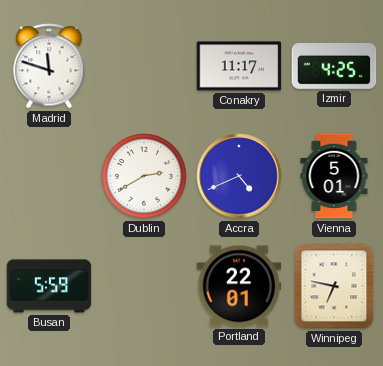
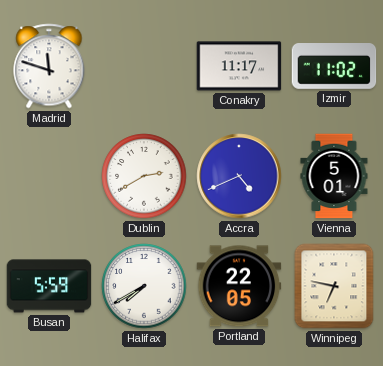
Izmir: 4:25 -> 11:02
Halifax: none -> 7:40
Portland: 22:01 -> 22:05
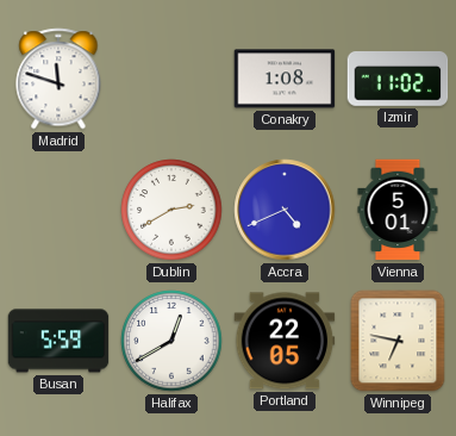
Conakry: 11:17 -> 1:08
Halifax: 7:40 -> 12:40
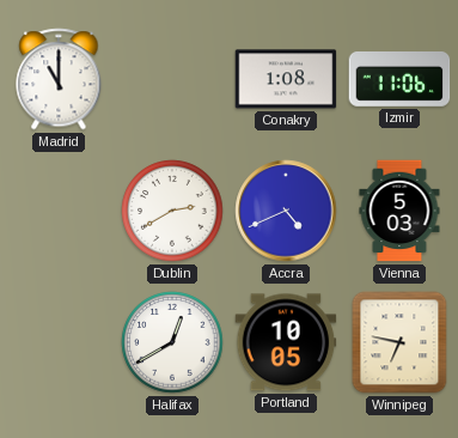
Madrid: 11:48 -> 11:00
Izmir: 11:02 -> 11:06
Vienna: 5:01 -> 5:03
Busan: 5:59 -> none
Portland: 22:05 -> 10:05
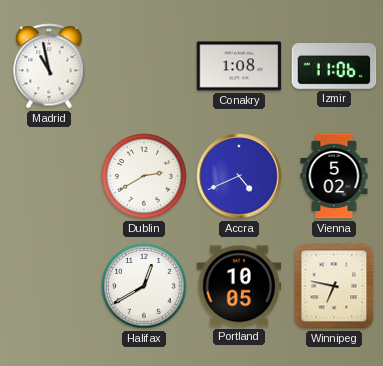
Madrid: 11:00 -> 10:58
Vienna: 5:03 -> 5:02
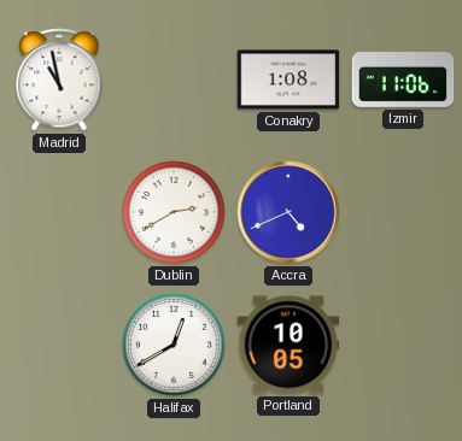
Vienna: 5:02 -> none
Winnipeg: 6:47 -> none
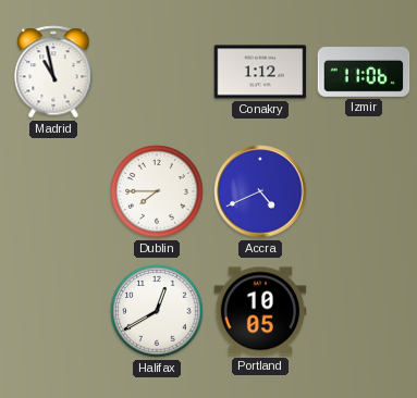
Conakry: 1:08 -> 1:12
Dublin: 2:40 -> 7:45
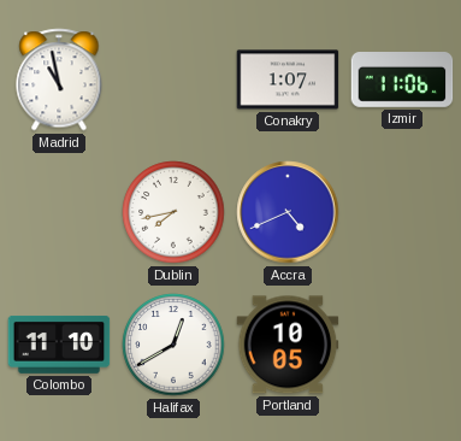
Conakry: 1:12 -> 1:07
Dublin: 7:45 -> 7:43
Colombo: none -> 11:10
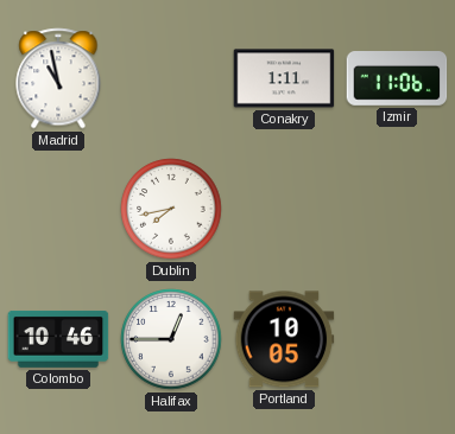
Conakry: 1:07 -> 1:11
Accra: 4:41 -> none
Colombo: 11:10 -> 10:46
Halifax: 12:40 -> 12:45
